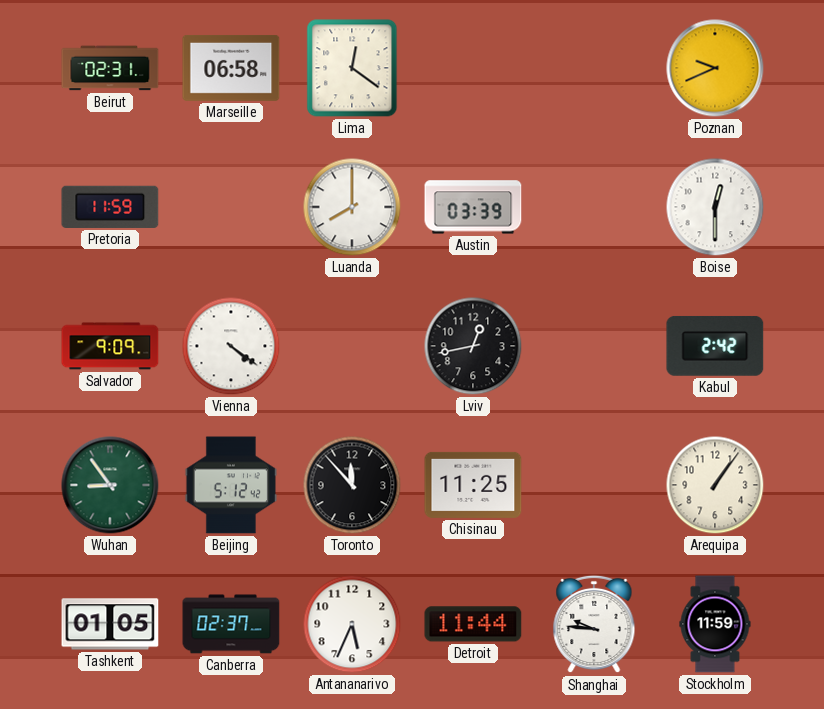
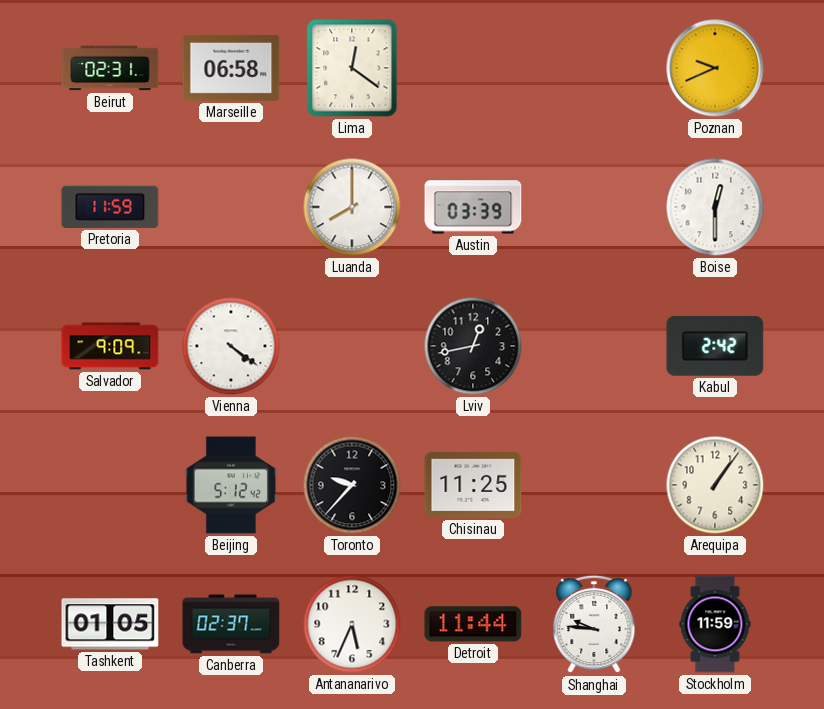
Wuhan: 8:54 -> none
Toronto: 11:53 -> 9:37
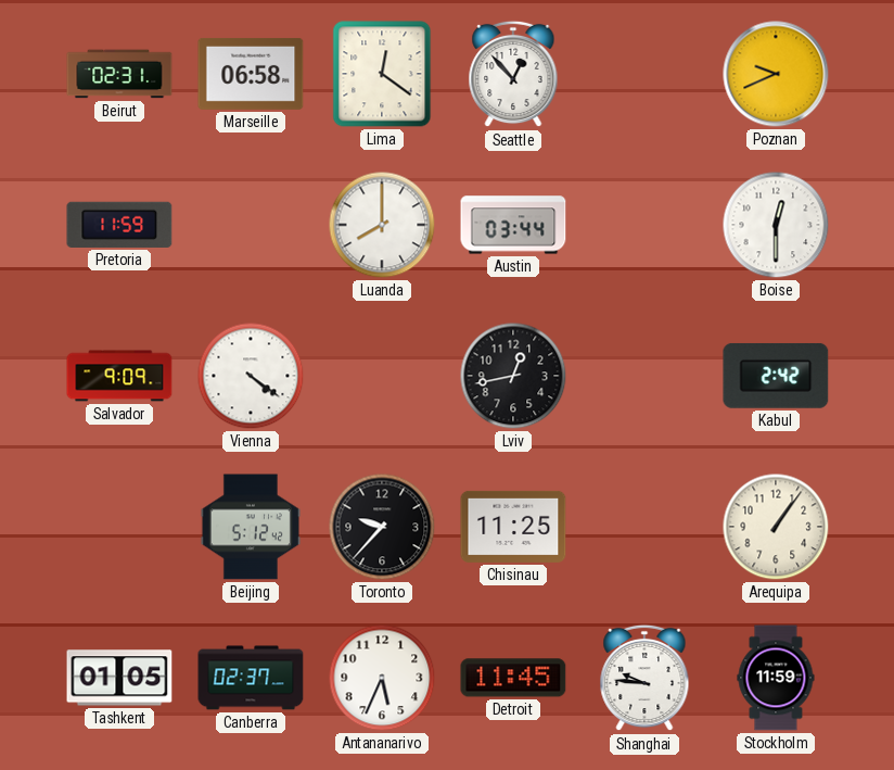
Seattle: none -> 12:53
Austin: 03:39 -> 03:44
Detroit: 11:44 -> 11:45
